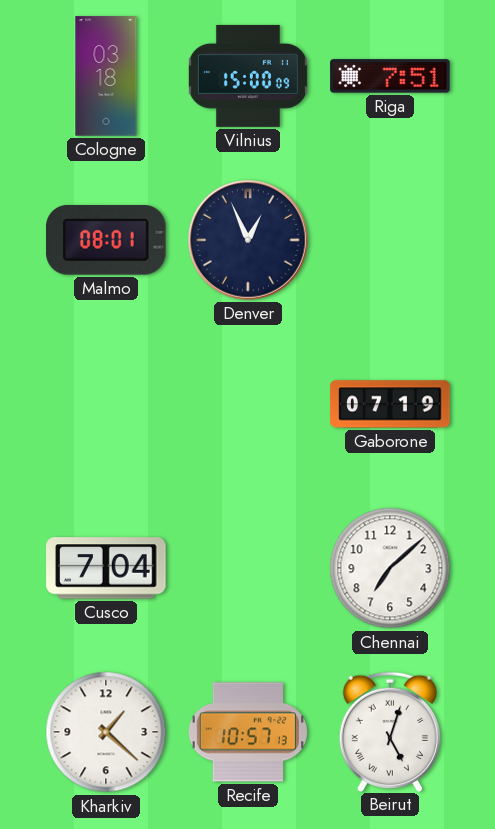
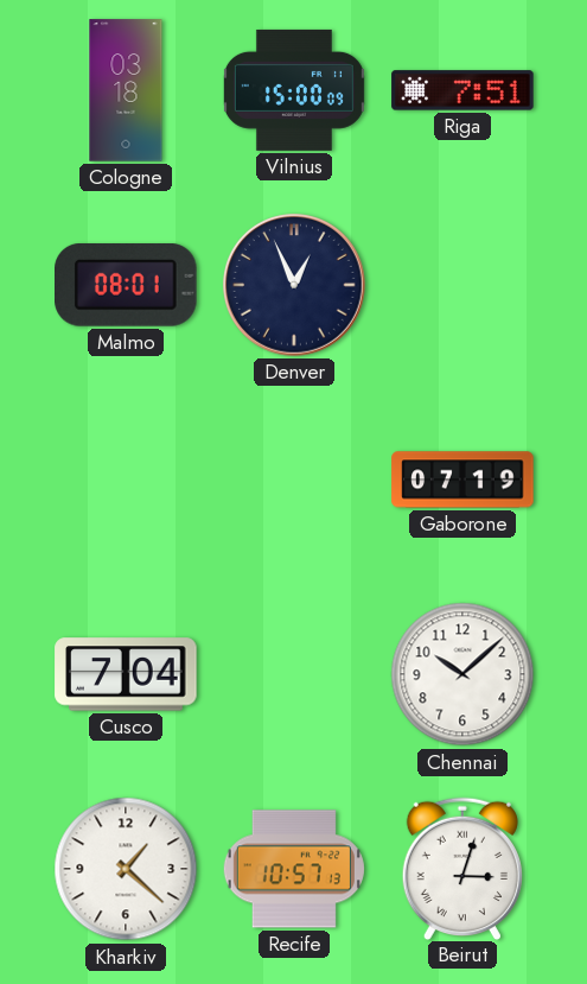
Chennai: 7:08 -> 10:08
Beirut: 5:03 -> 3:03
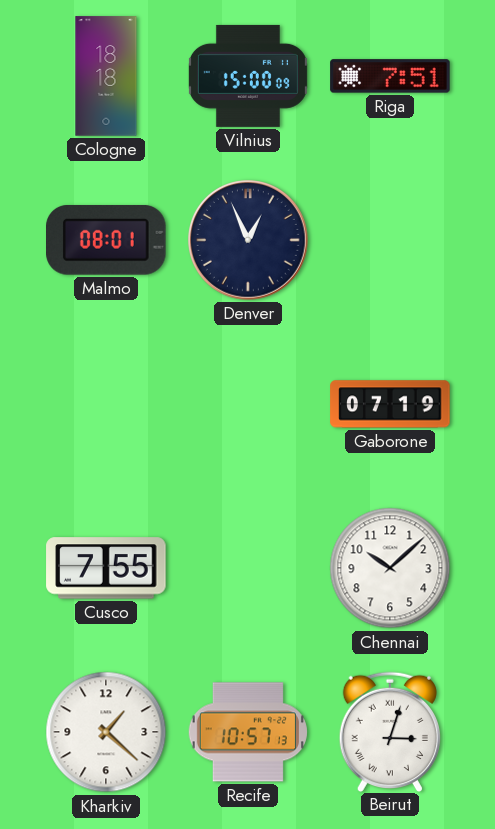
Cologne: 03:18 -> 18:18
Cusco: 7:04 -> 7:55
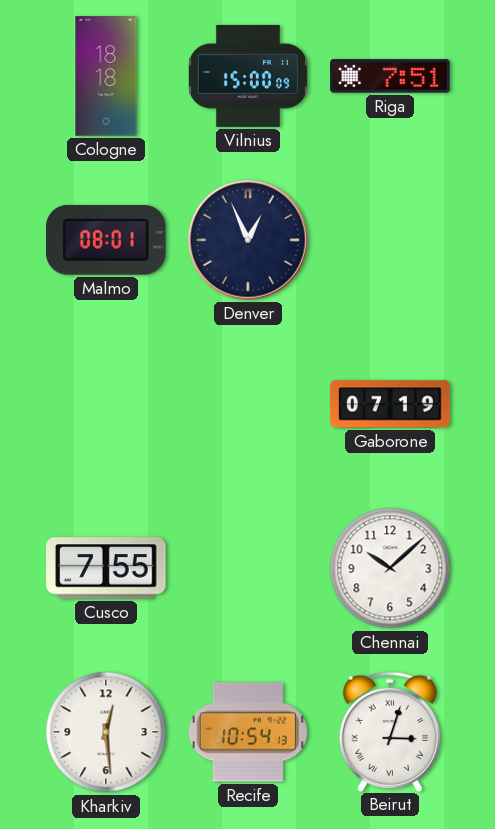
Kharkiv: 1:22 -> 12:29
Recife: 10:57 -> 10:54
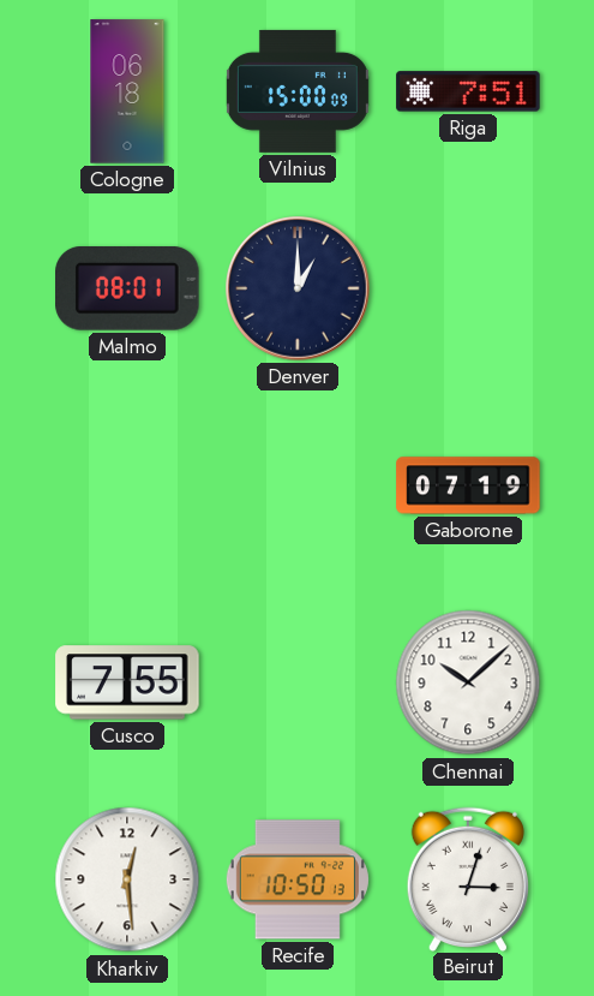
Cologne: 18:18 -> 06:18
Denver: 12:56 -> 1:00
Recife: 10:54 -> 10:50
